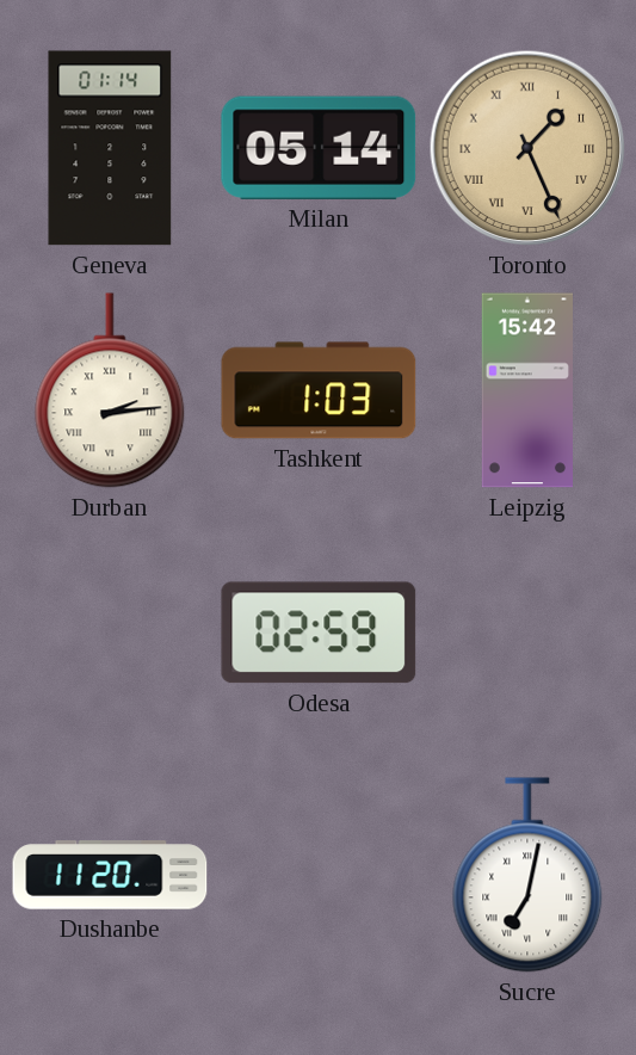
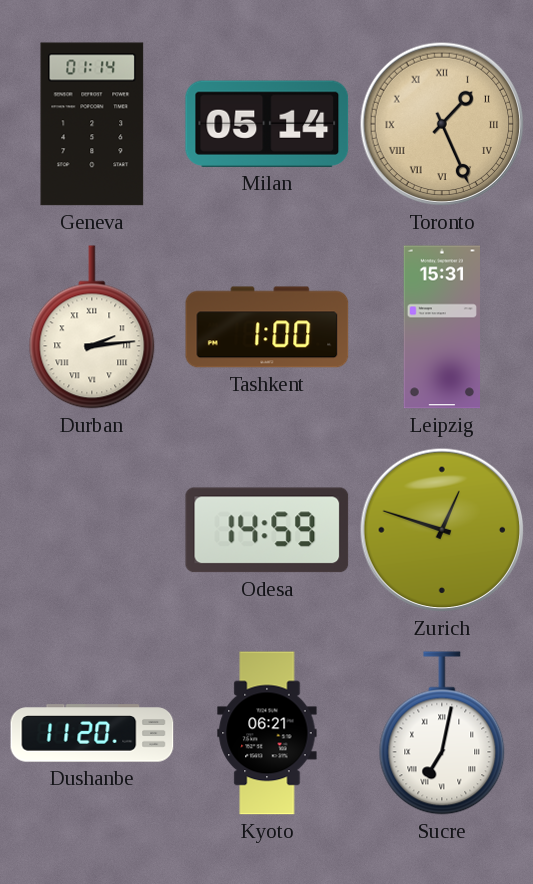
Tashkent: 1:03 -> 1:00
Leipzig: 15:42 -> 15:31
Odesa: 02:59 -> 14:59
Zurich: none -> 12:48
Kyoto: none -> 06:21
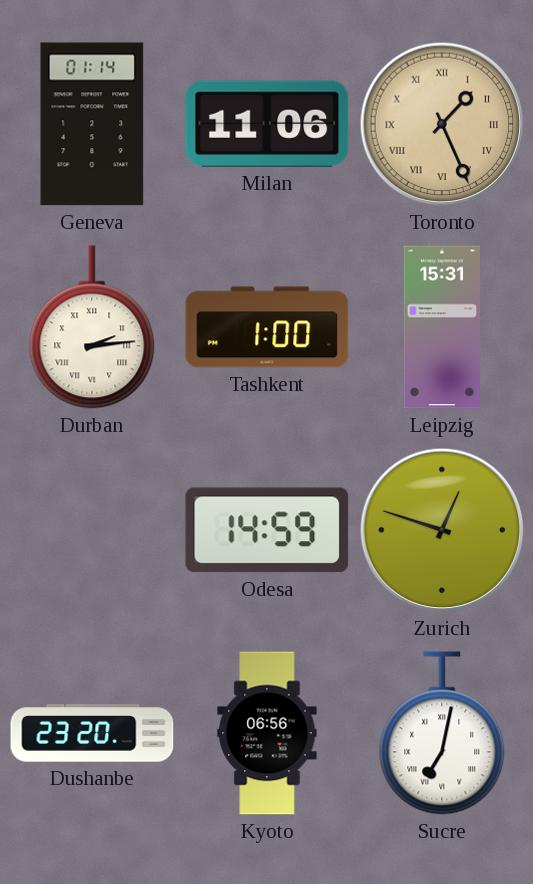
Milan: 05:14 -> 11:06
Dushanbe: 11:20 -> 23:20
Kyoto: 06:21 -> 06:56
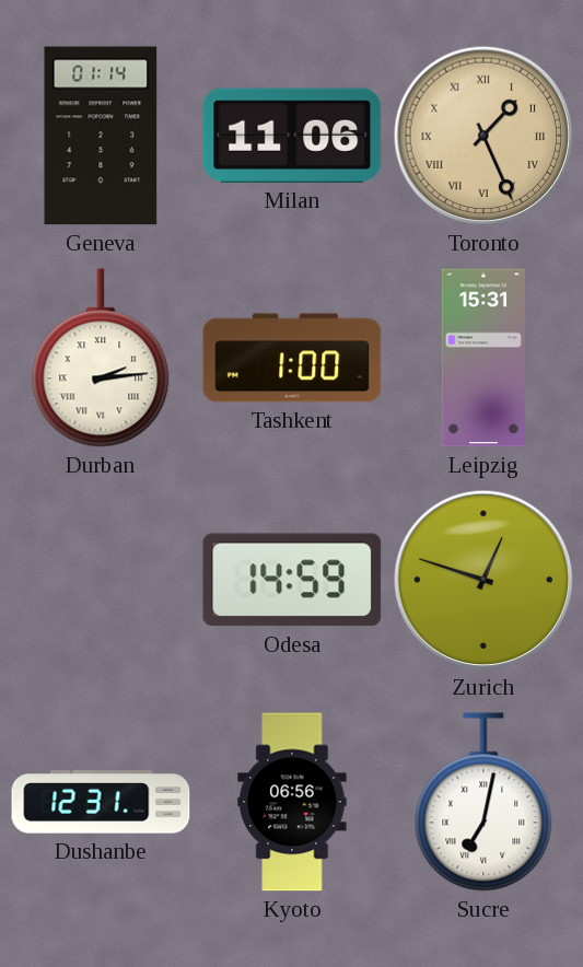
Dushanbe: 23:20 -> 12:31
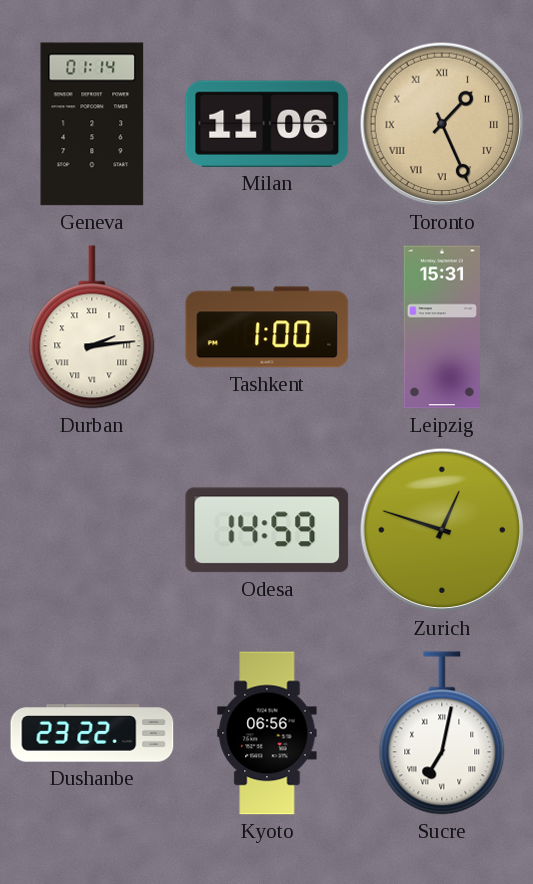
Dushanbe: 12:31 -> 23:22
